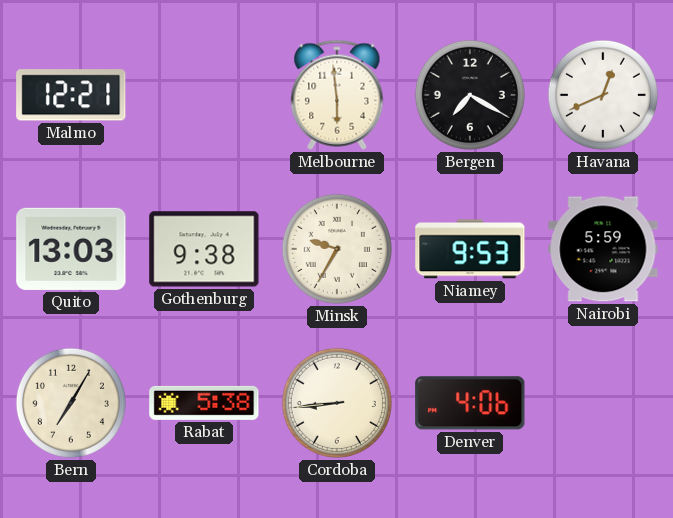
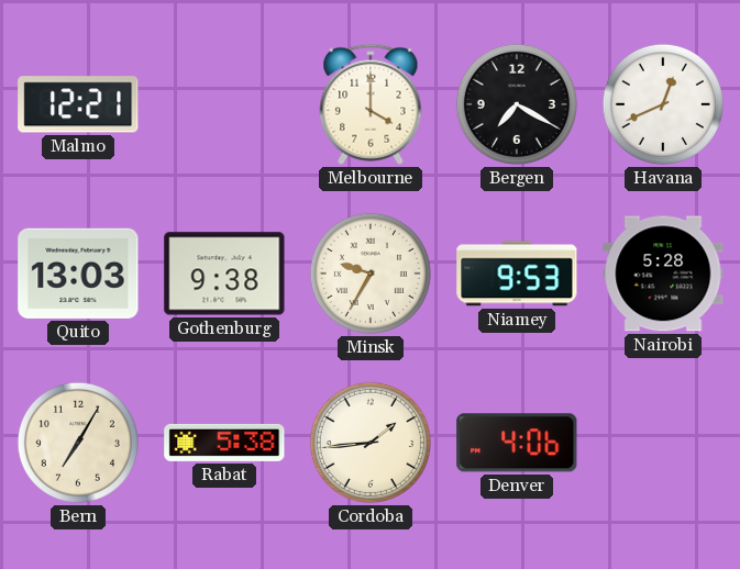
Melbourne: 5:59 -> 4:00
Nairobi: 5:59 -> 5:28
Cordoba: 8:44 -> 1:44
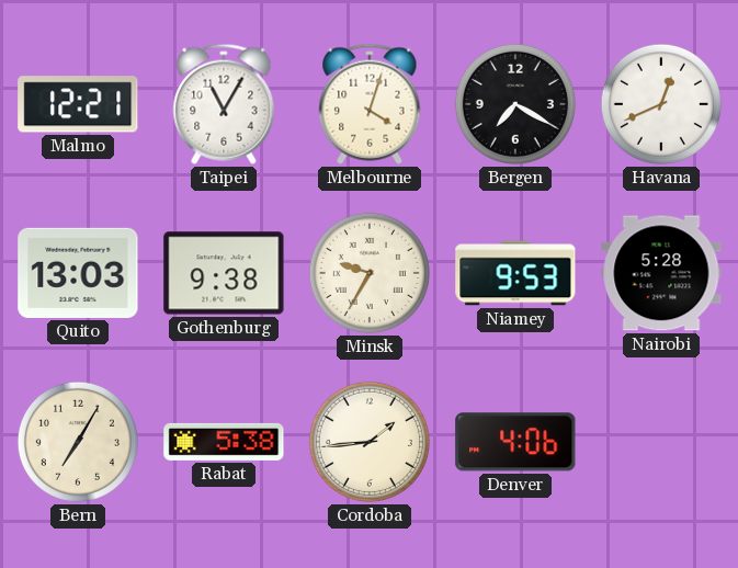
Taipei: none -> 11:05
Melbourne: 4:00 -> 4:03
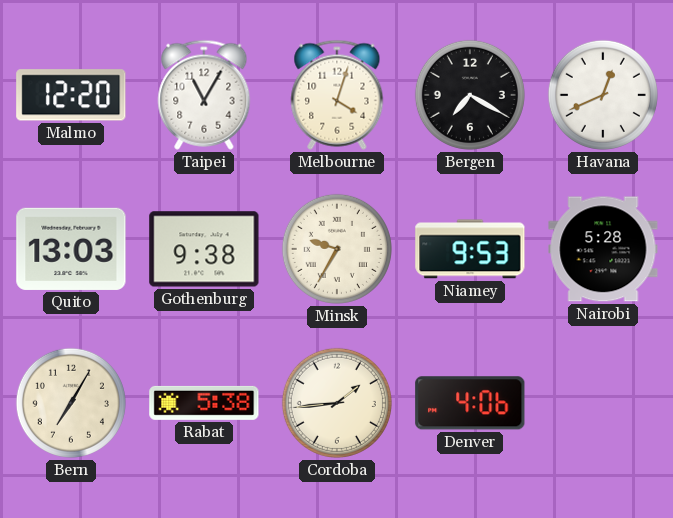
Malmo: 12:21 -> 12:20
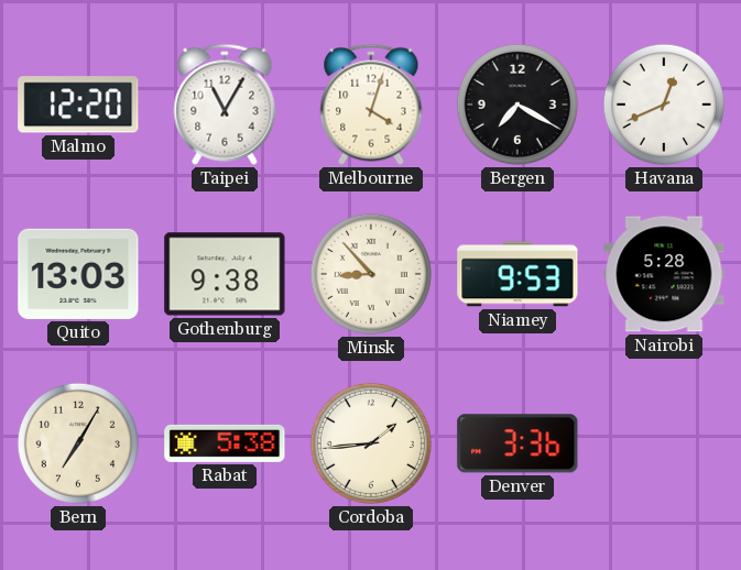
Minsk: 9:35 -> 8:53
Denver: 4:06 -> 3:36
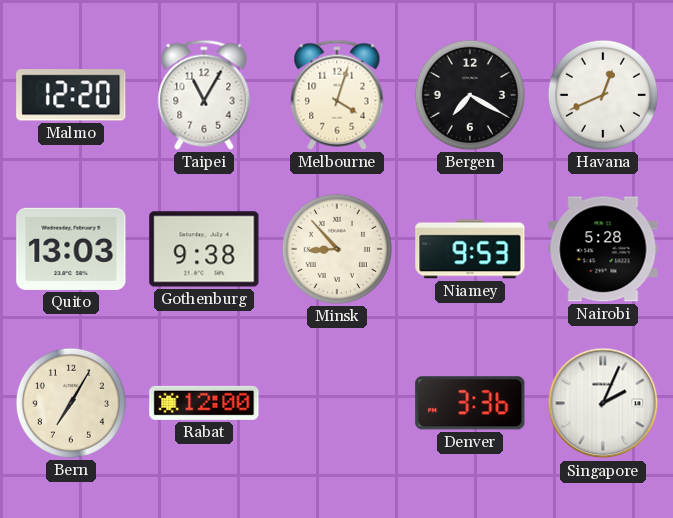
Rabat: 5:38 -> 12:00
Cordoba: 1:44 -> none
Singapore: none -> 2:04
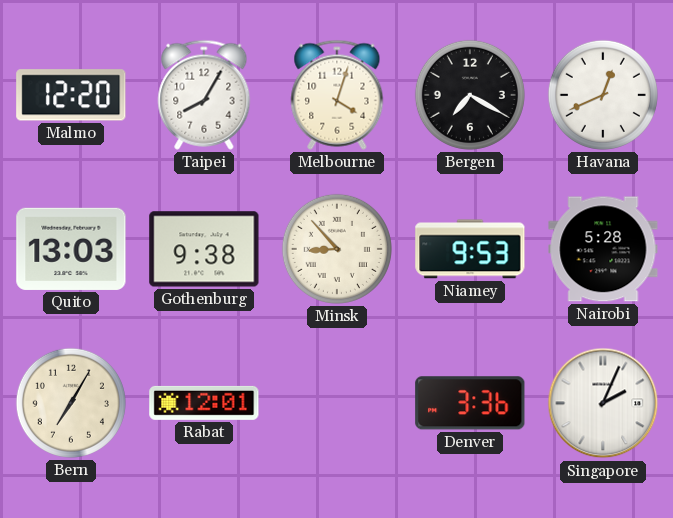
Taipei: 11:05 -> 8:05
Rabat: 12:00 -> 12:01
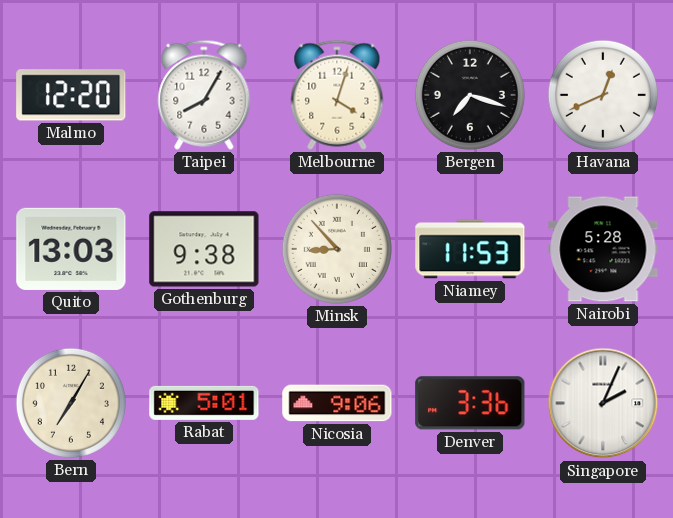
Bergen: 7:20 -> 7:18
Niamey: 9:53 -> 11:53
Rabat: 12:01 -> 5:01
Nicosia: none -> 9:06
